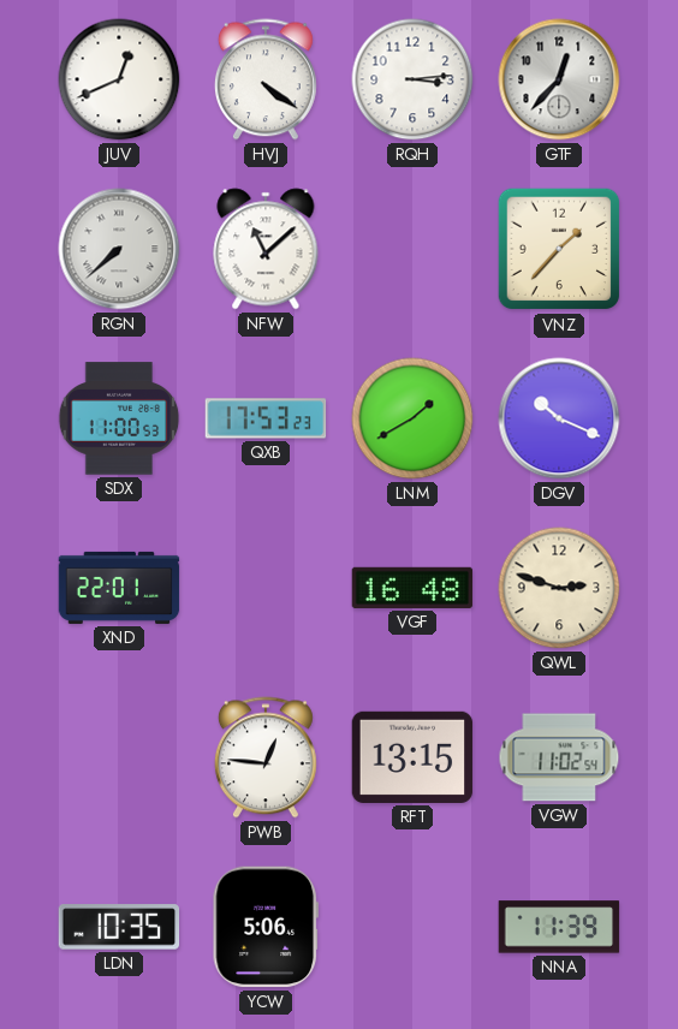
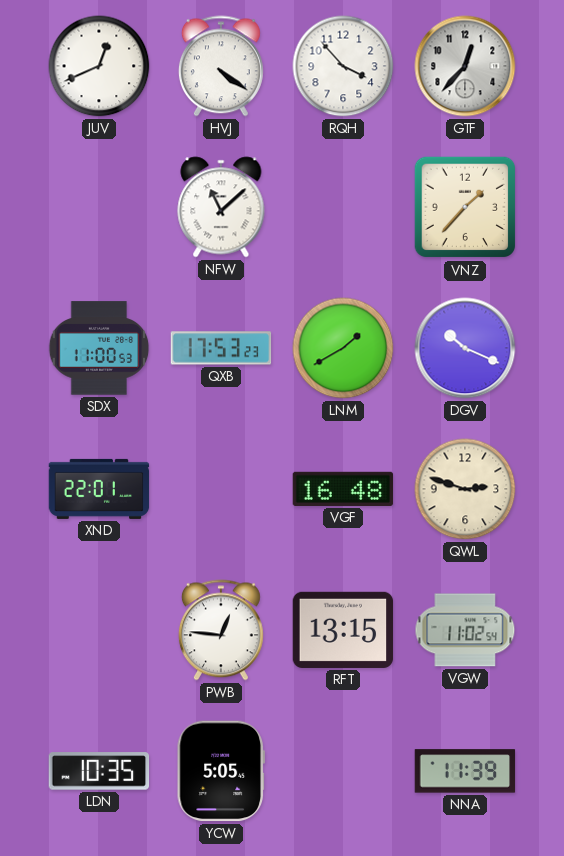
RQH: 3:14 -> 3:53
RGN: 7:38 -> none
YCW: 5:06 -> 5:05
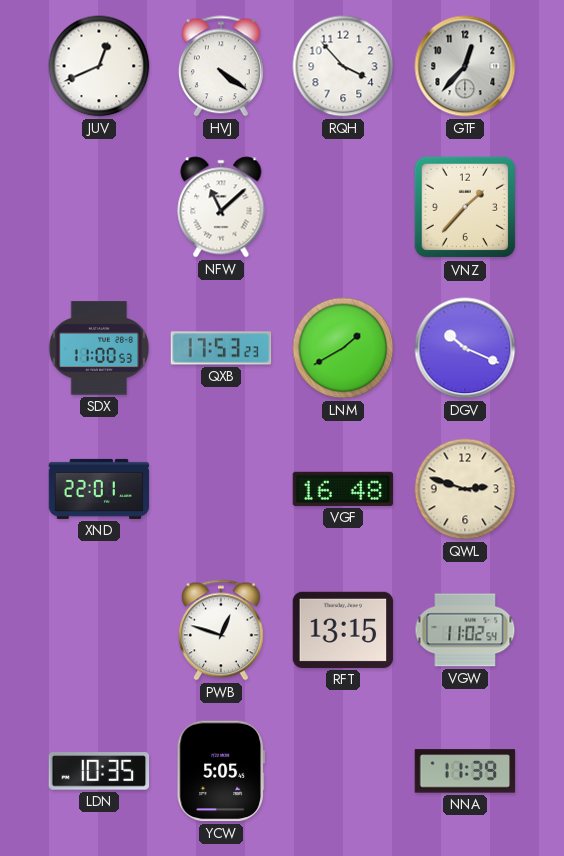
PWB: 12:46 -> 12:48
